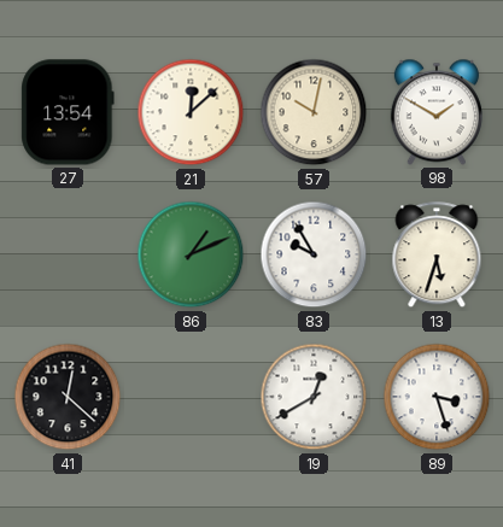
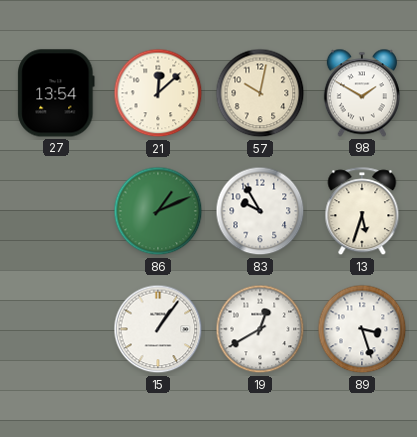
41: 12:22 -> none
15: none -> 1:06
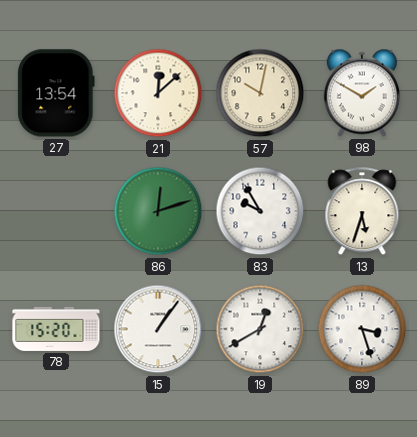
86: 1:11 -> 12:12
78: none -> 15:20
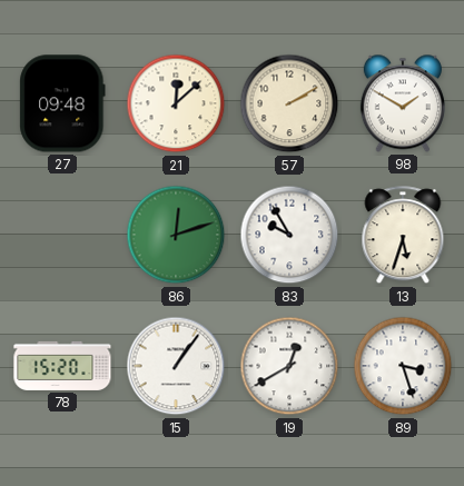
27: 13:54 -> 09:48
57: 10:02 -> 2:10
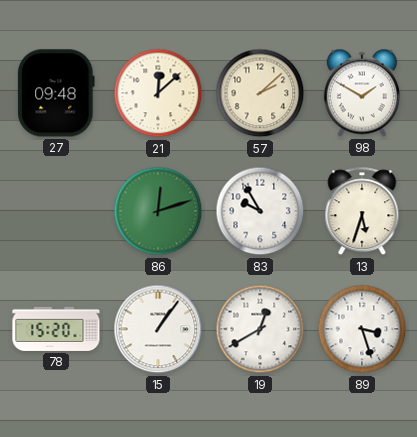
57: 2:10 -> 2:08
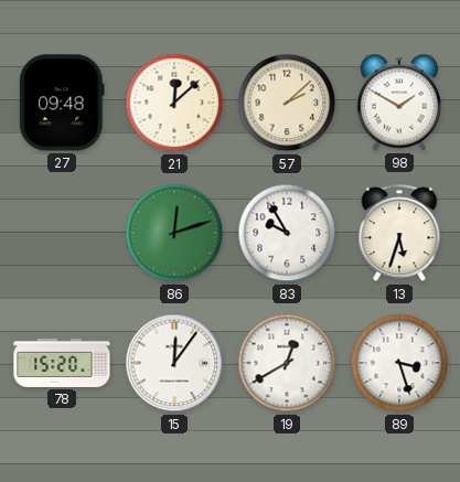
15: 1:06 -> 12:06
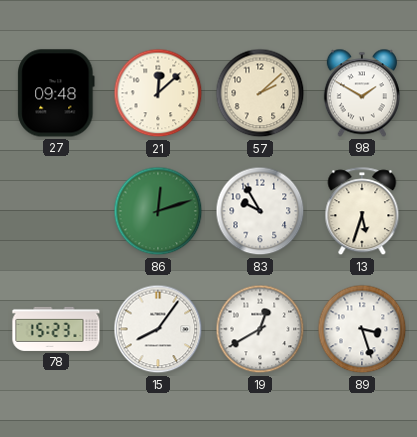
78: 15:20 -> 15:23
15: 12:06 -> 8:06
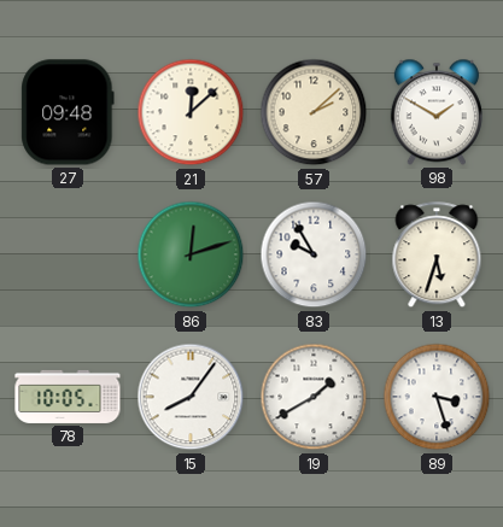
78: 15:23 -> 10:05
19: 12:40 -> 1:40
